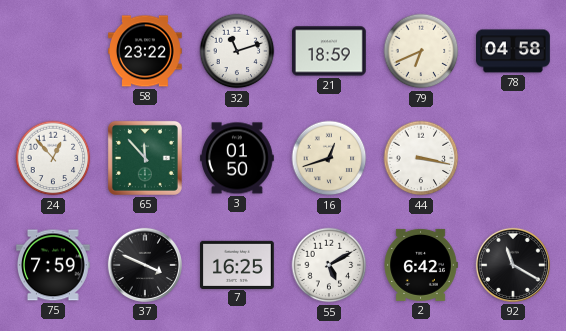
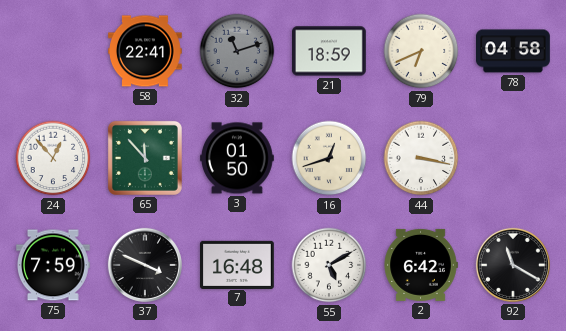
58: 23:22 -> 22:41
32 dial: white -> grey
7: 16:25 -> 16:48
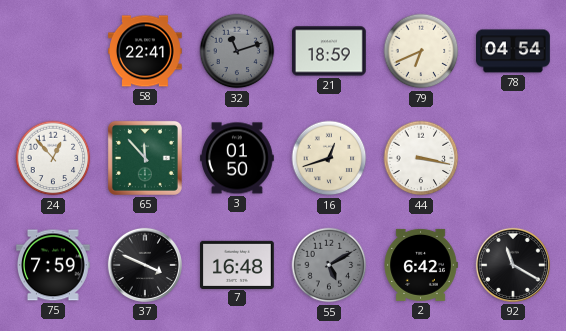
78: 04:58 -> 04:54
55 dial: white -> grey
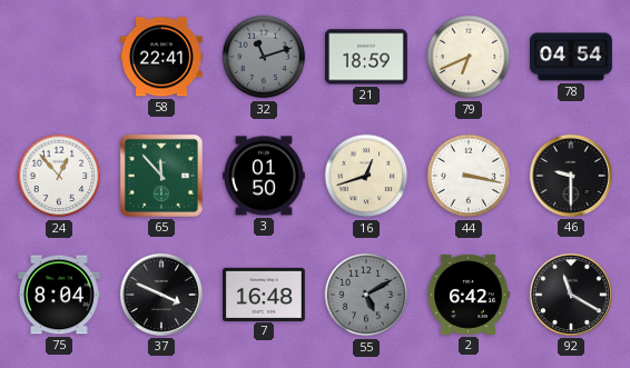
46: none -> 9:30
75: 7:59 -> 8:04
